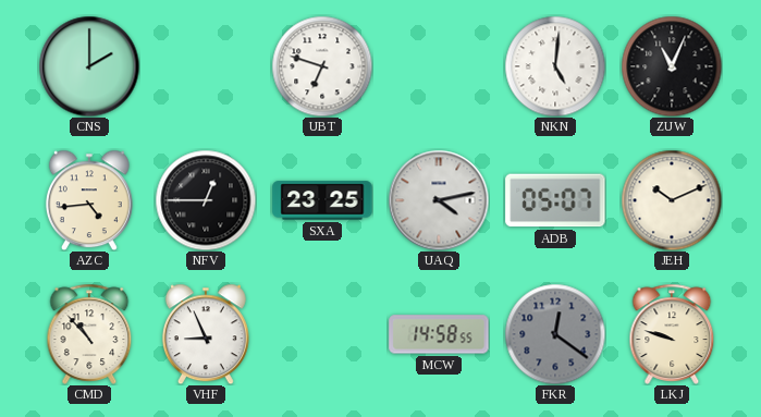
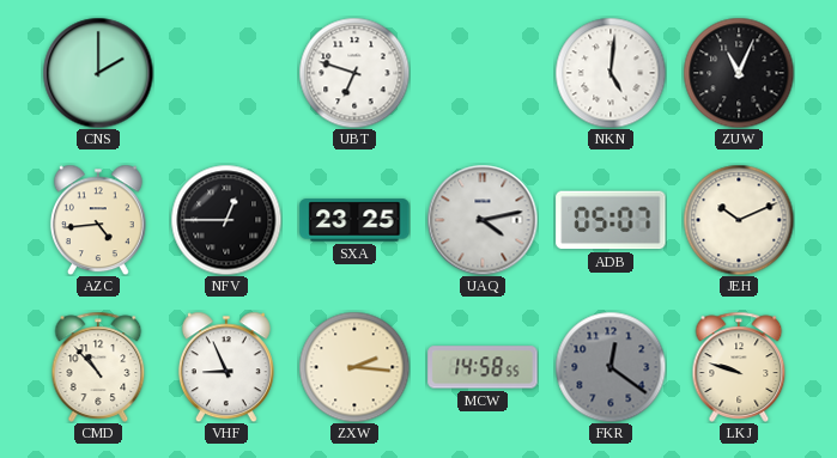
ZXW: none -> 2:16
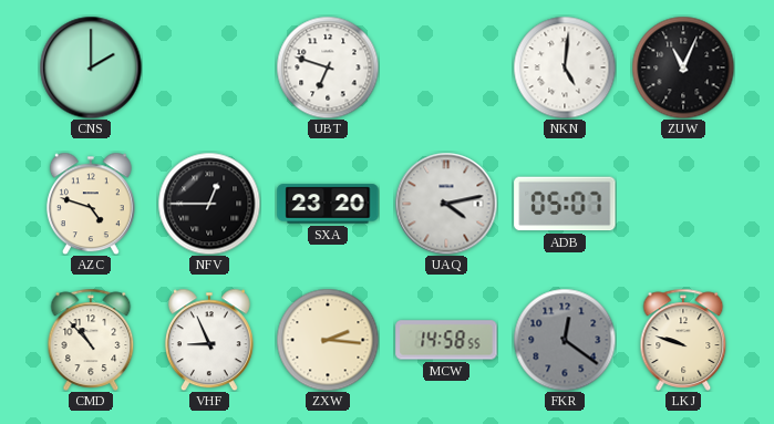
AZC: 4:44 -> 4:48
SXA: 23:25 -> 23:20
JEH: 10:11 -> none
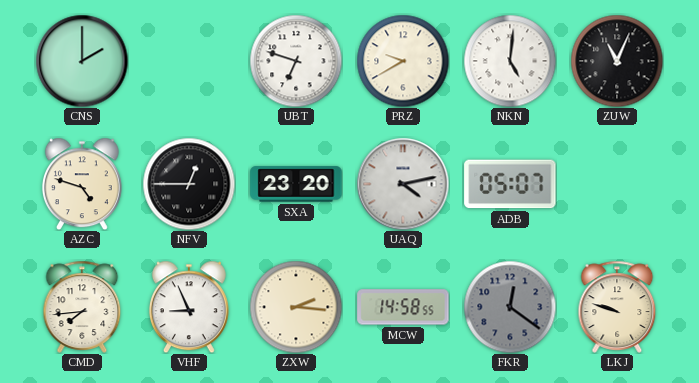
PRZ: none -> 9:40
CMD: 10:53 -> 7:44
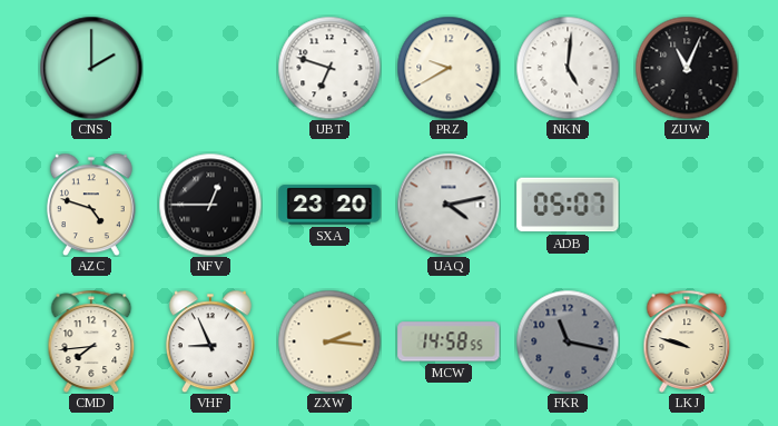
FKR: 12:21 -> 11:17
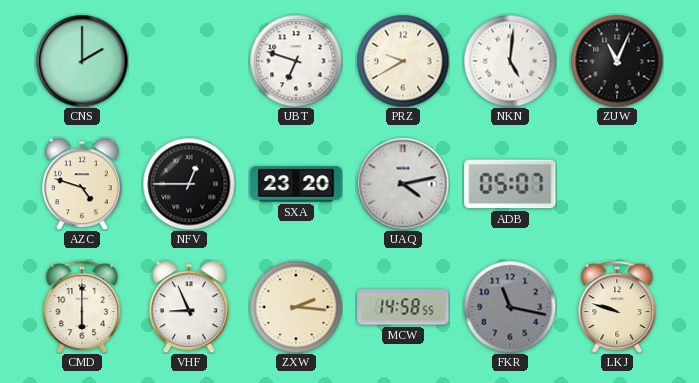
CMD: 7:44 -> 6:00
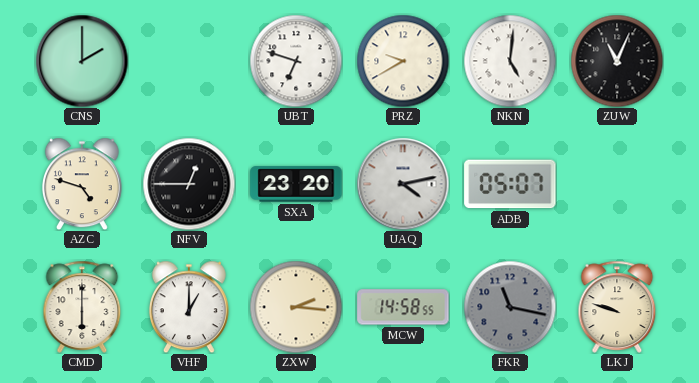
VHF: 8:56 -> 1:00
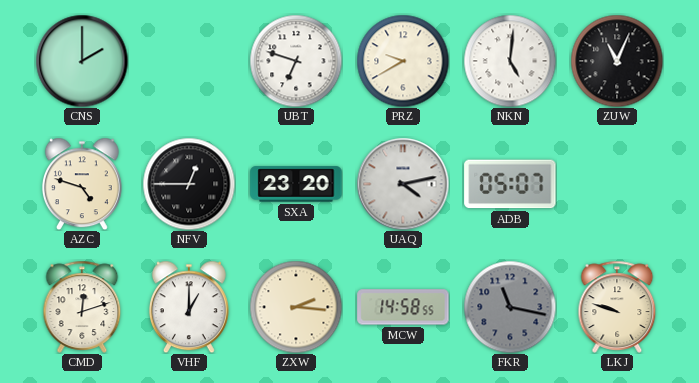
CMD: 6:00 -> 12:12
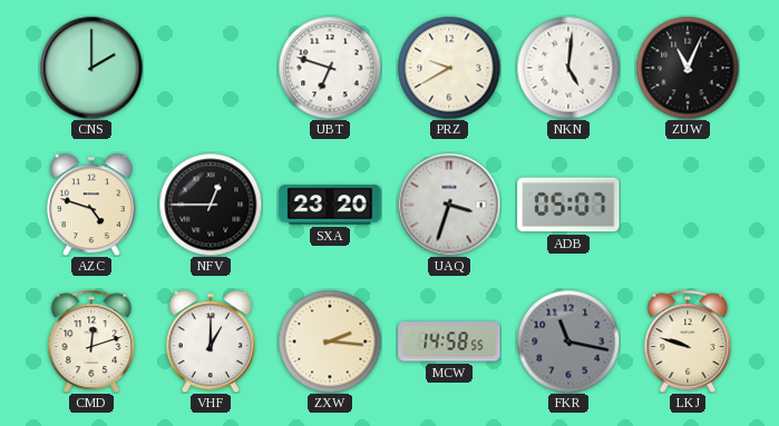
UAQ: 4:13 -> 3:33
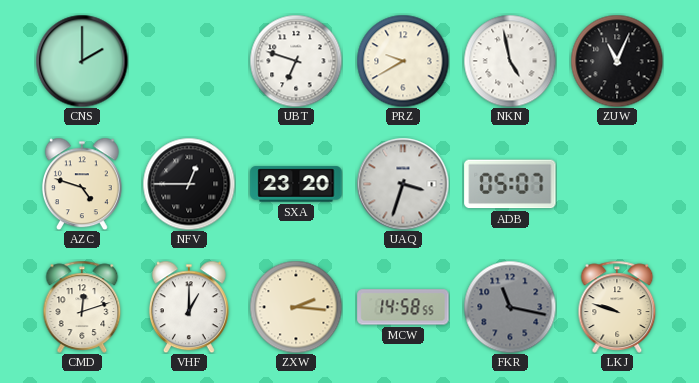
NKN: 5:01 -> 4:58
